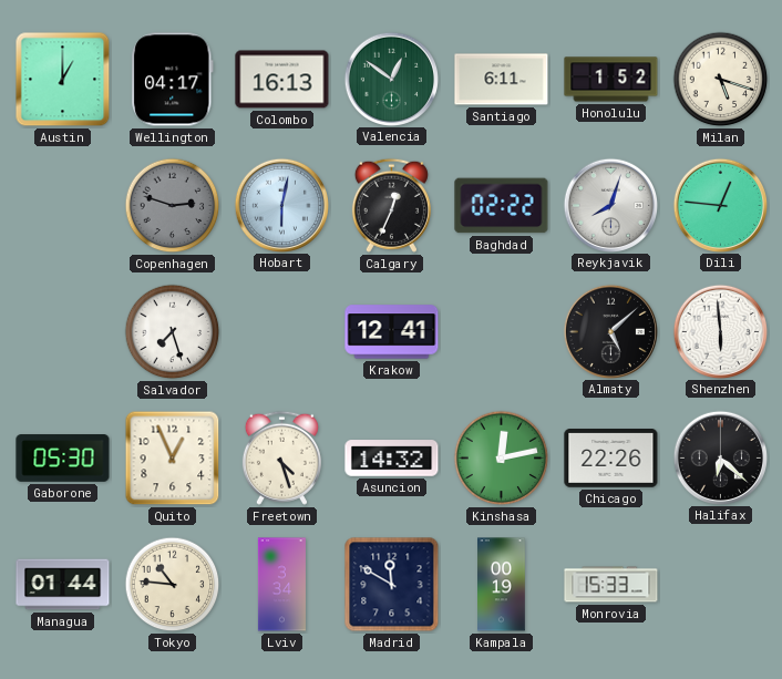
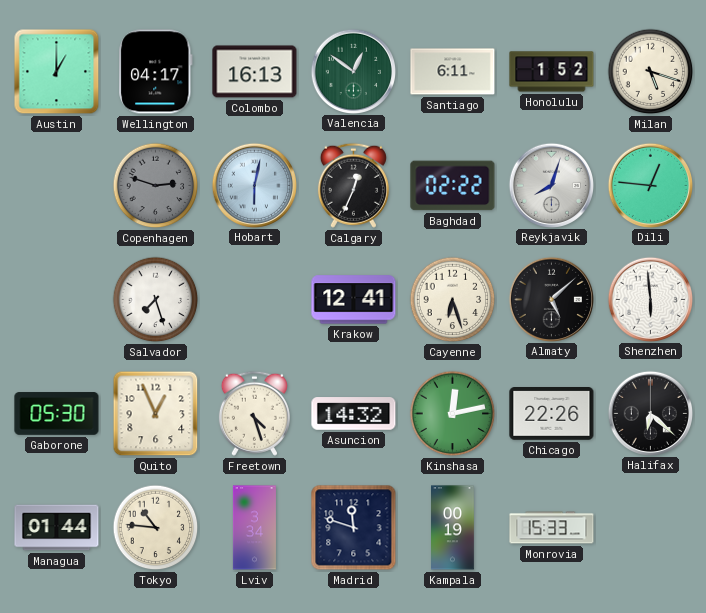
Cayenne: none -> 6:27
Madrid: 11:50 -> 11:48
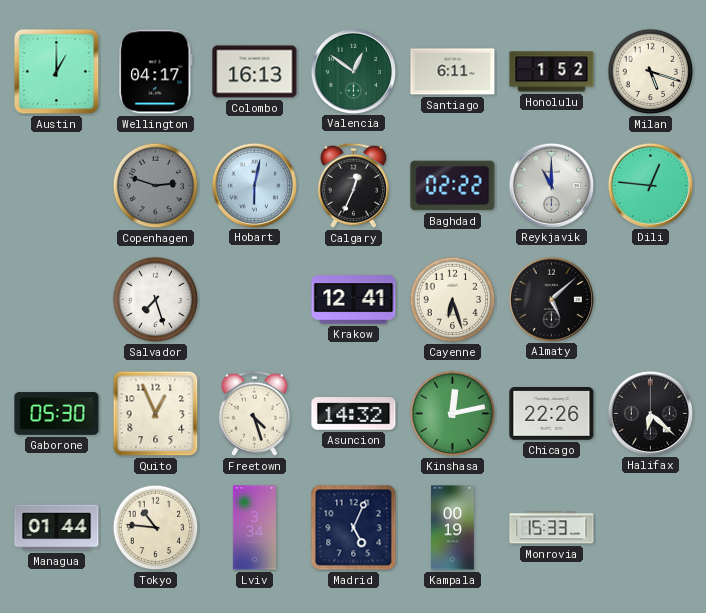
Reykjavik: 8:03 -> 11:00
Shenzhen: 5:59 -> none
Madrid: 11:48 -> 5:04
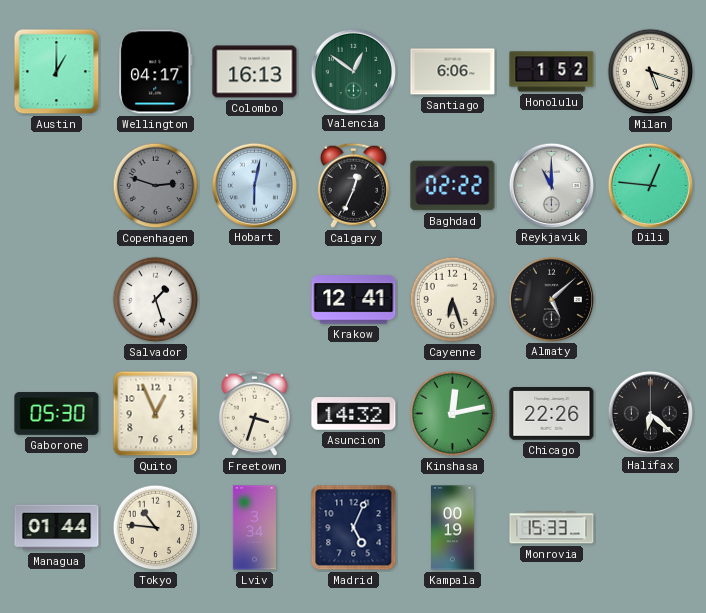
Santiago: 6:11 -> 6:06
Salvador: 7:27 -> 1:27
Freetown: 4:27 -> 3:33
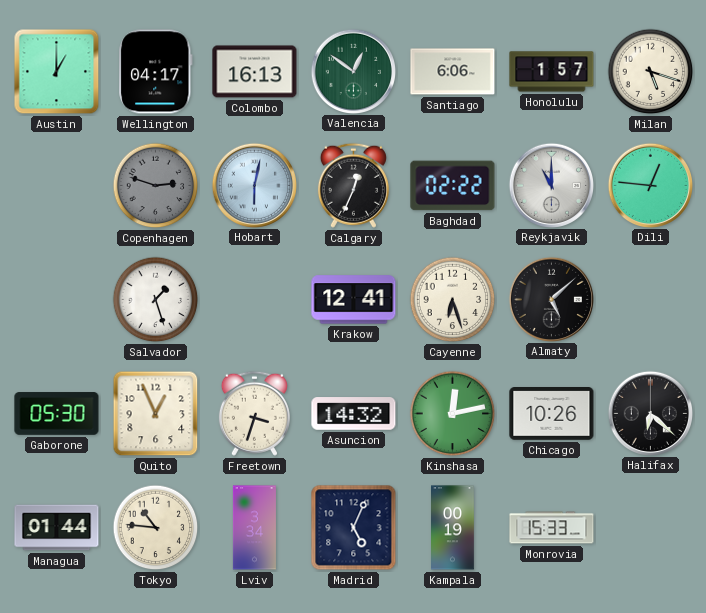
Honolulu: 1:52 -> 1:57
Chicago: 22:26 -> 10:26
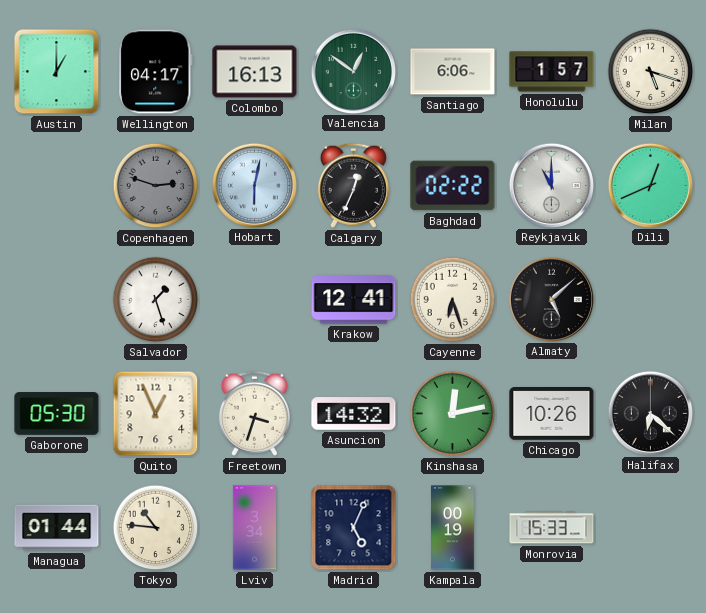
Dili: 12:46 -> 12:41
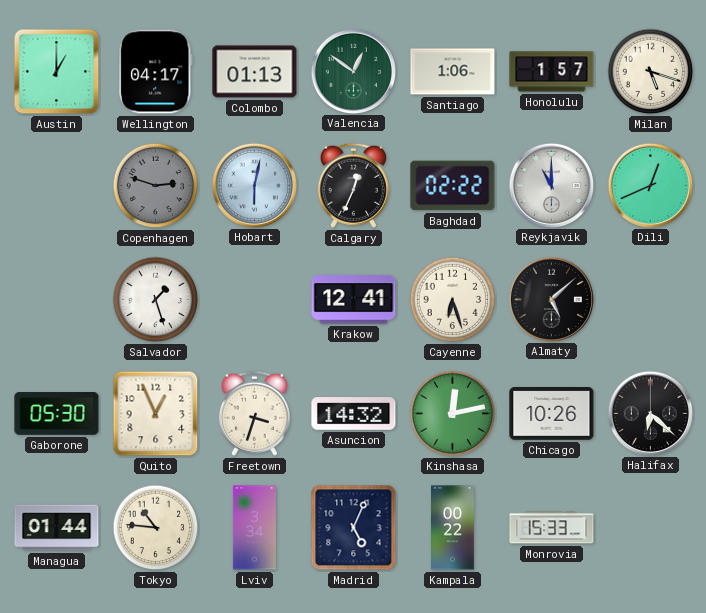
Colombo: 16:13 -> 01:13
Santiago: 6:06 -> 1:06
Kampala: 00:19 -> 00:22
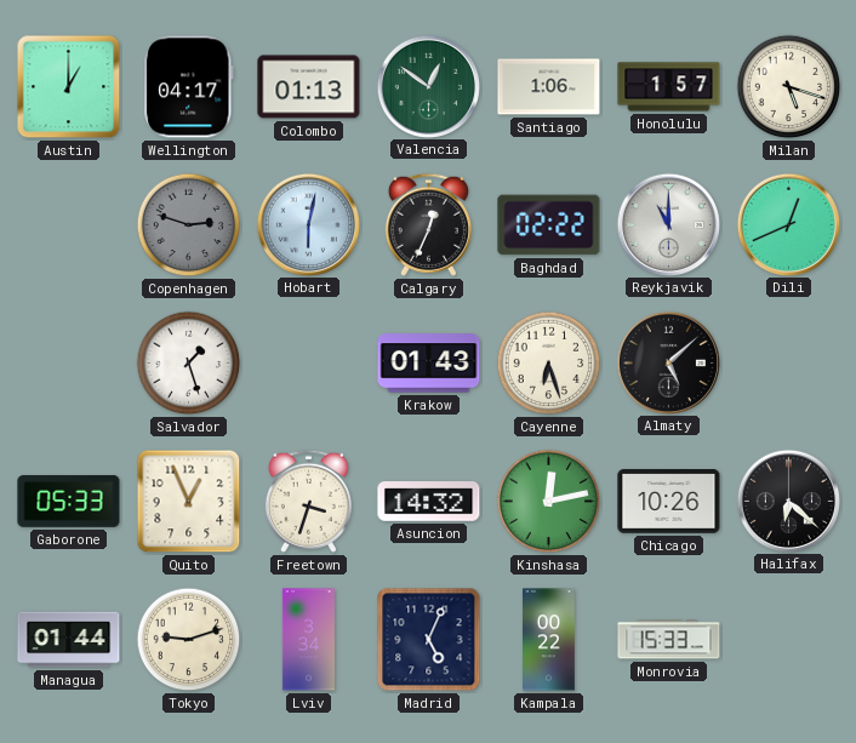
Krakow: 12:41 -> 01:43
Gaborone: 05:30 -> 05:33
Tokyo: 10:46 -> 9:12
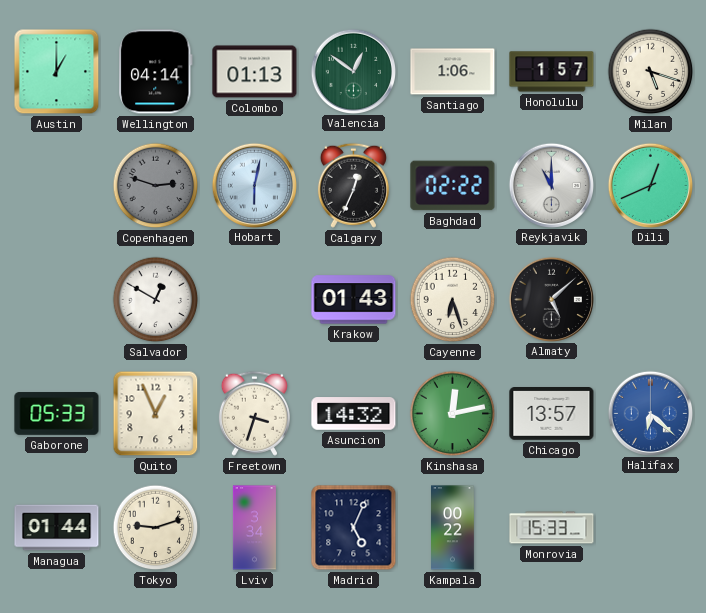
Wellington: 04:17 -> 04:14
Salvador: 1:27 -> 12:50
Chicago: 10:26 -> 13:57
Halifax dial: black -> blue
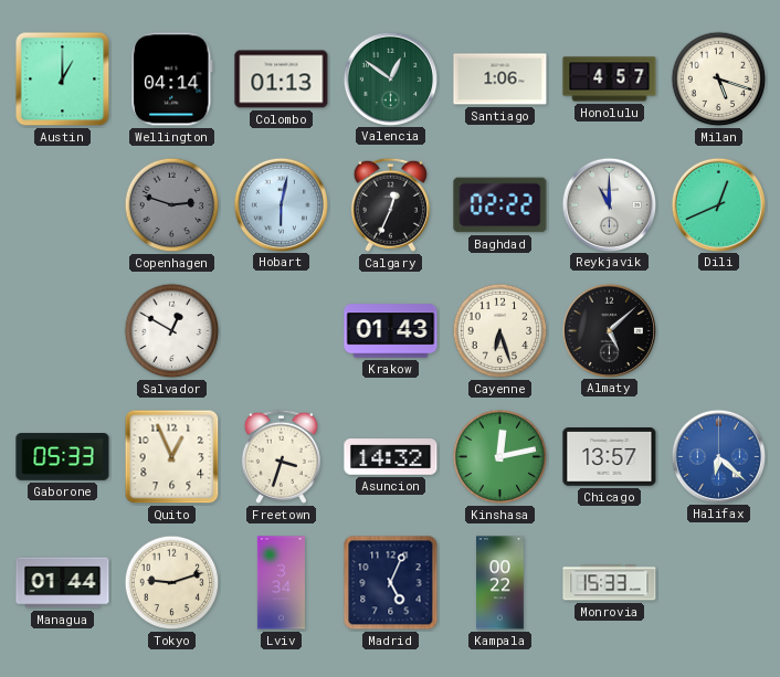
Honolulu: 1:57 -> 4:57
